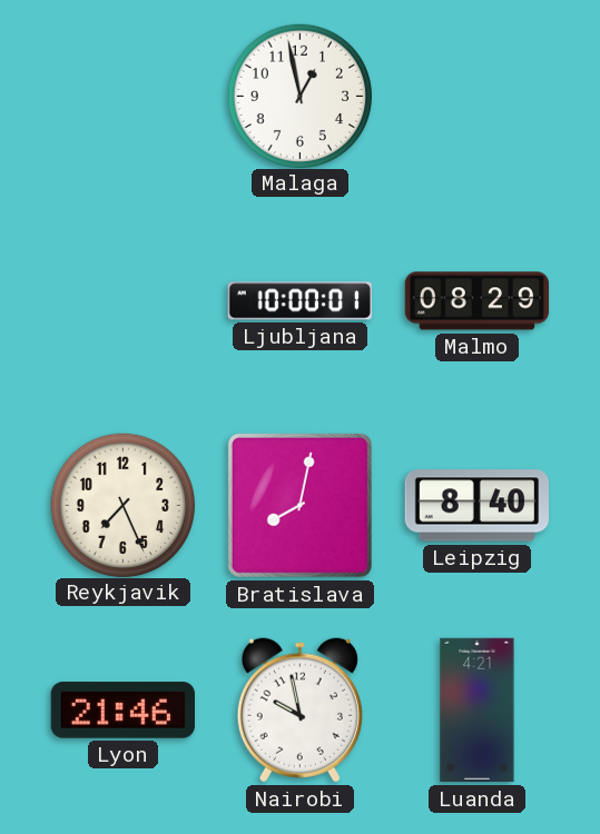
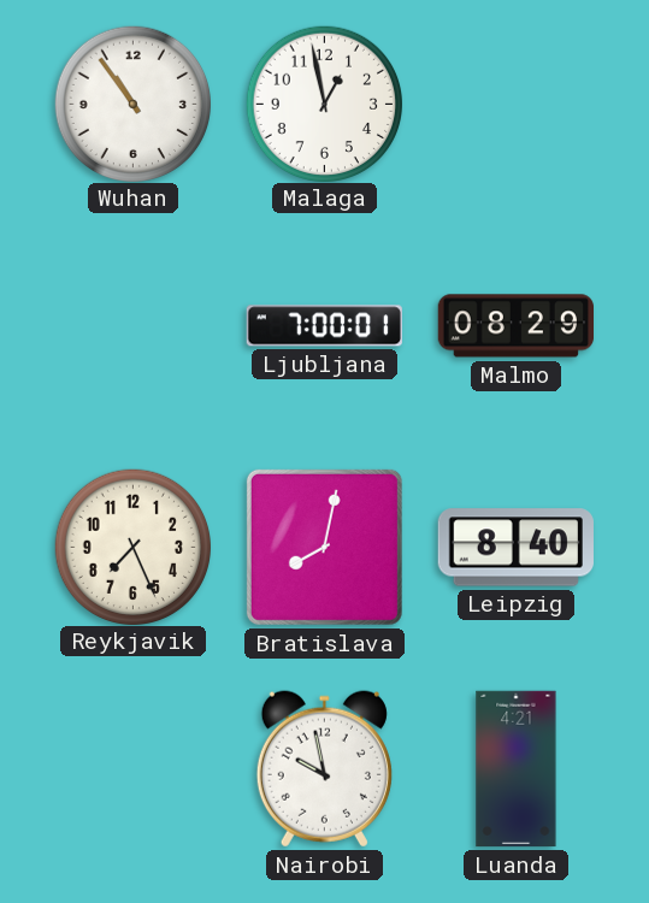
Wuhan: none -> 10:54
Ljubljana: 10:00 -> 7:00
Lyon: 21:46 -> none
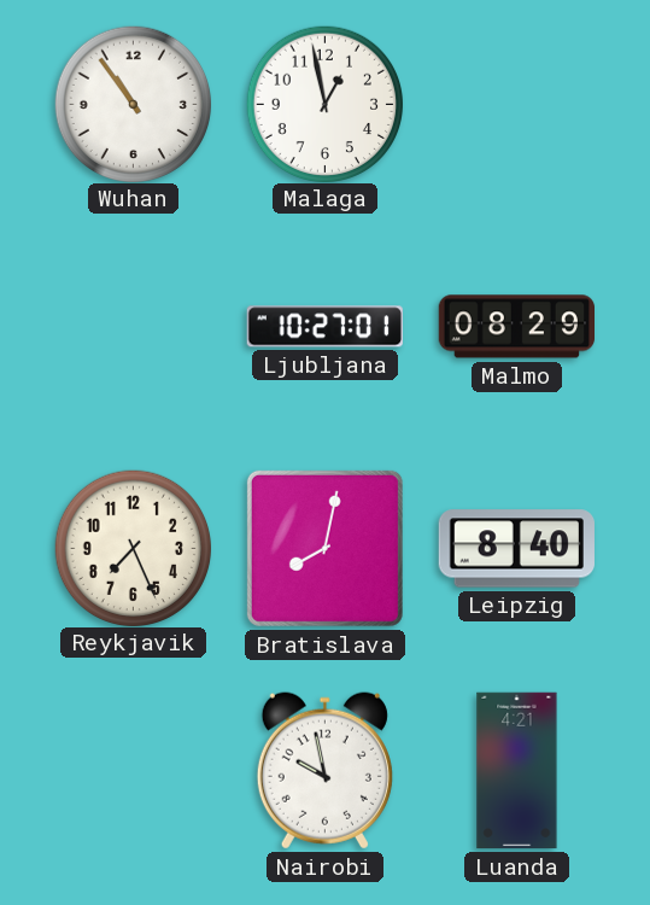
Ljubljana: 7:00 -> 10:27
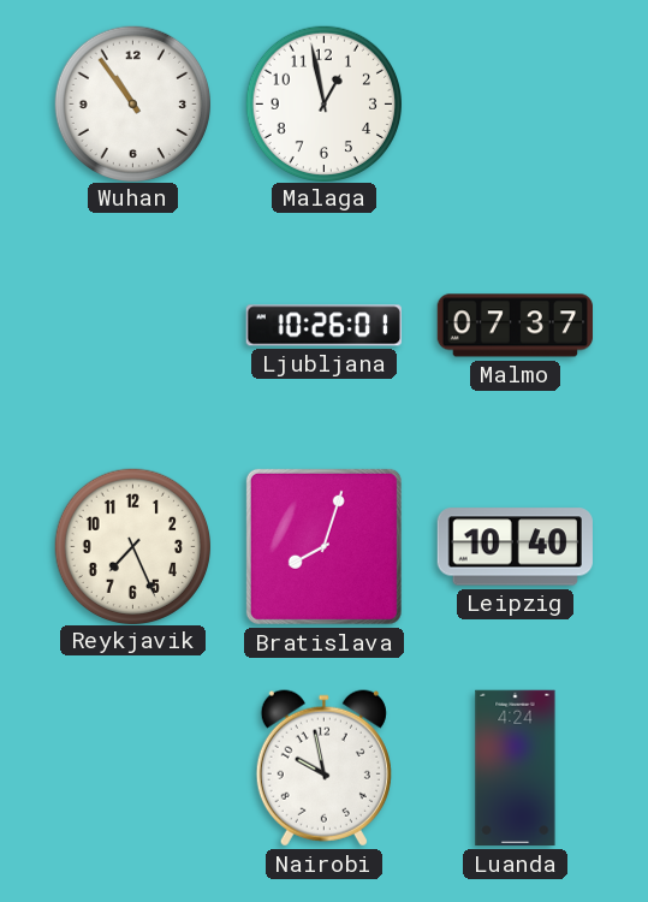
Ljubljana: 10:27 -> 10:26
Malmo: 08:29 -> 07:37
Bratislava: 8:02 -> 8:03
Leipzig: 8:40 -> 10:40
Luanda: 4:21 -> 4:24
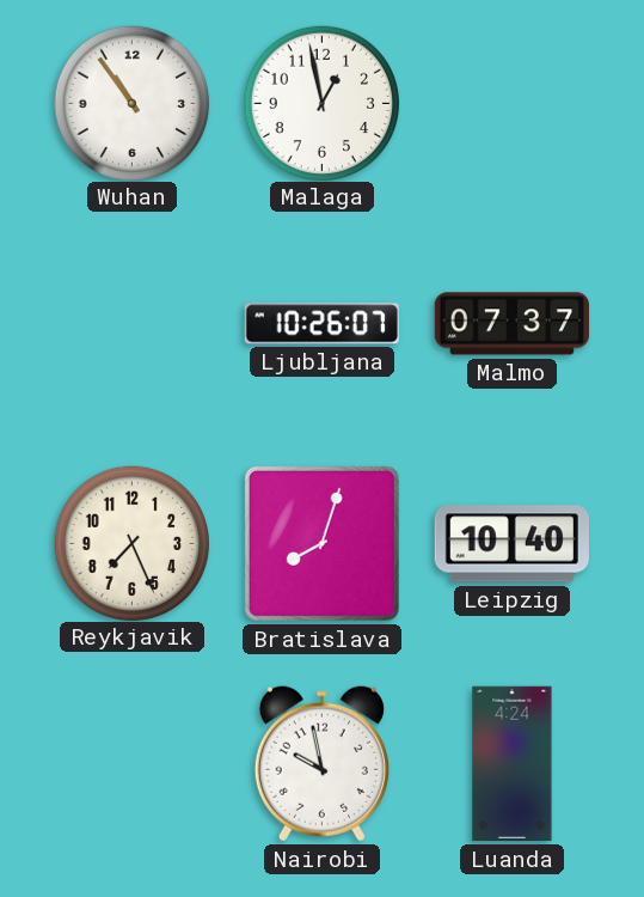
Ljubljana: 10:26:01 -> 10:26:07
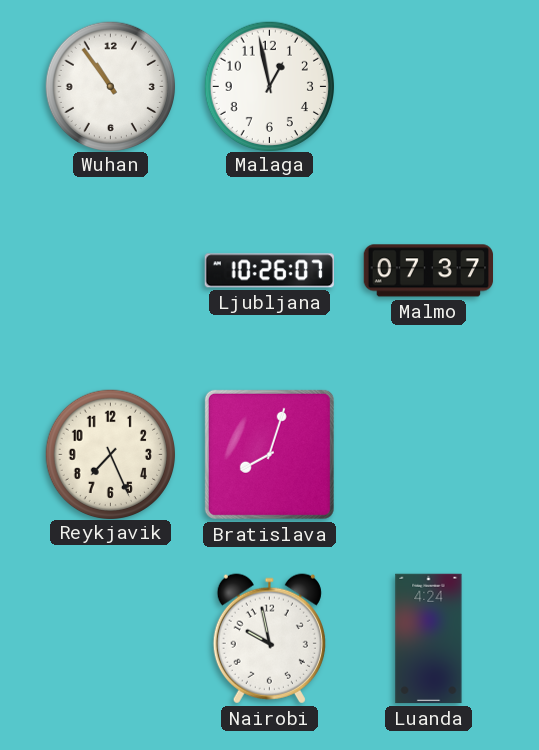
Leipzig: 10:40 -> none
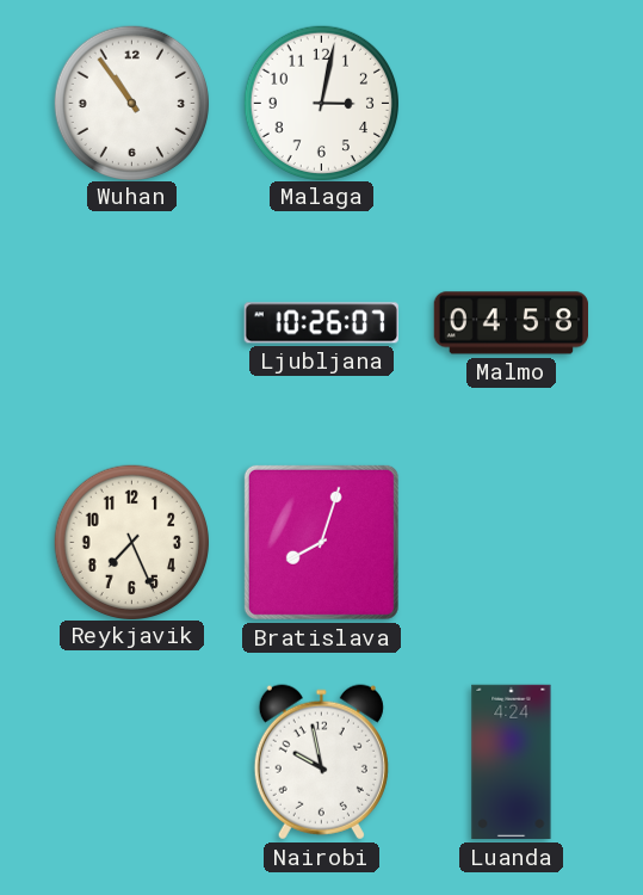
Malaga: 12:58 -> 3:02
Malmo: 07:37 -> 04:58
